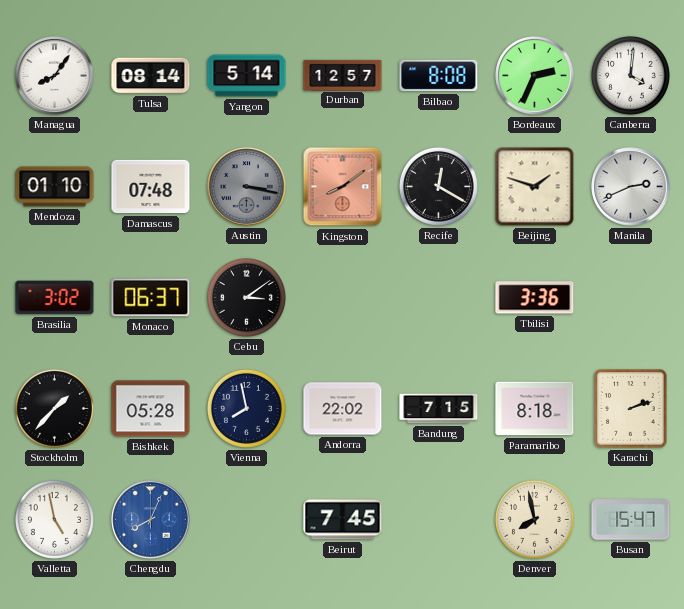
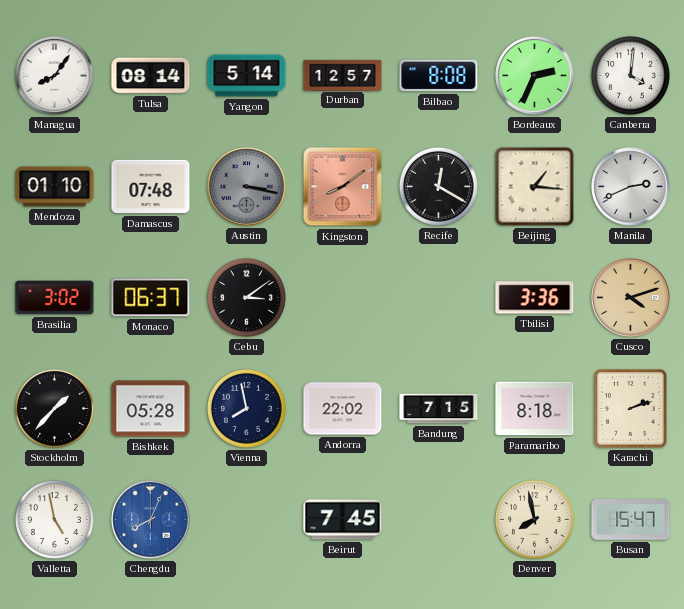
Beijing: 1:48 -> 1:16
Cusco: none -> 4:12
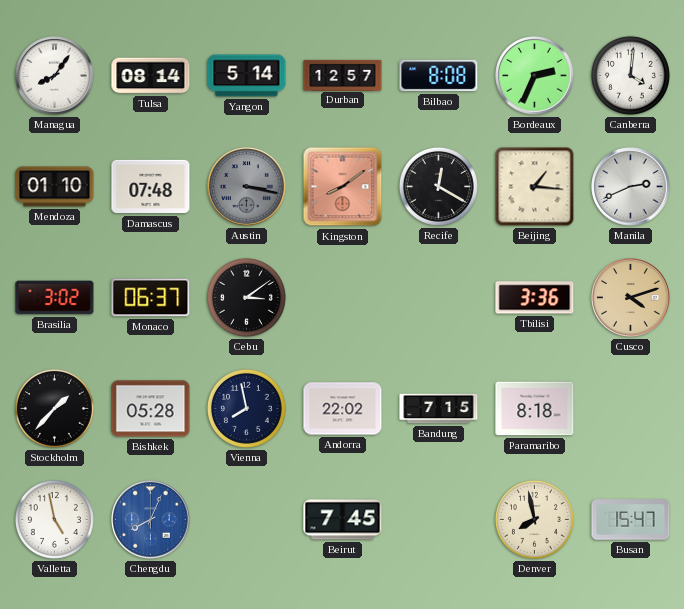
Karachi: 2:12 -> none
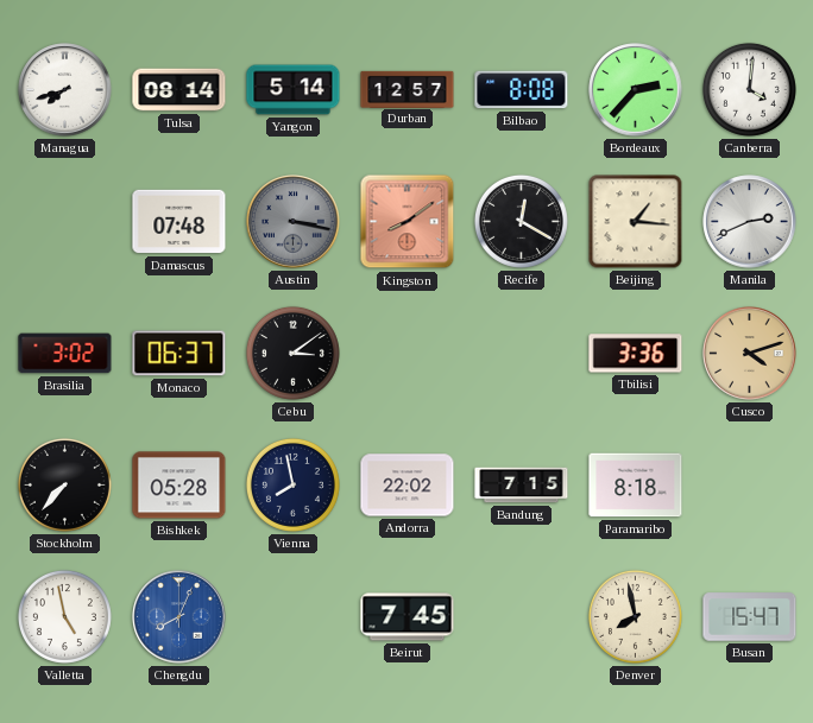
Managua: 8:06 -> 7:42
Bordeaux: 2:34 -> 2:37
Mendoza: 01:10 -> none
Stockholm: 1:37 -> 7:37
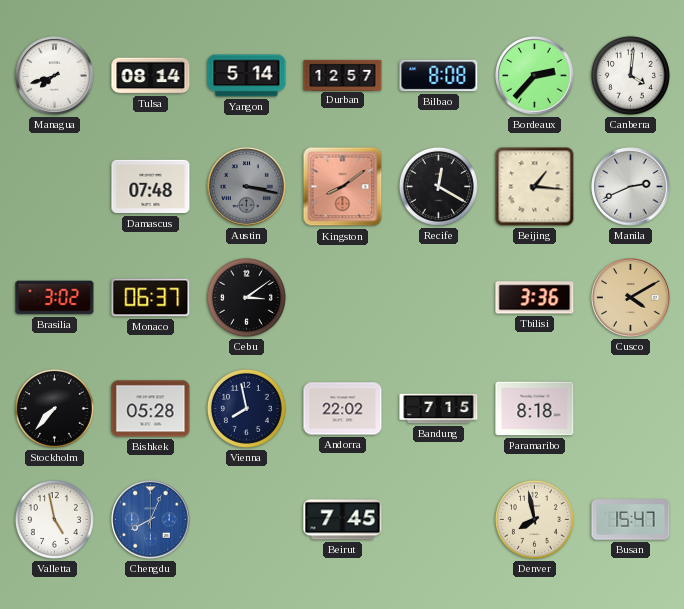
Cusco: 4:12 -> 4:10
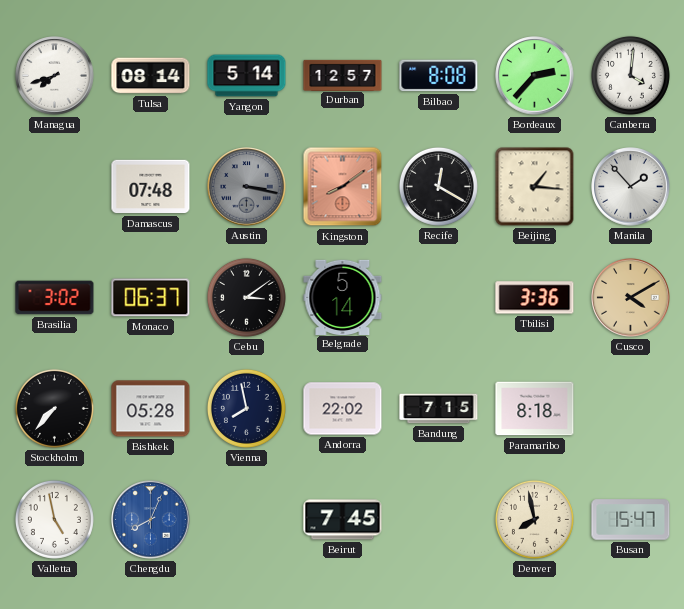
Manila: 2:41 -> 1:53
Belgrade: none -> 5:14
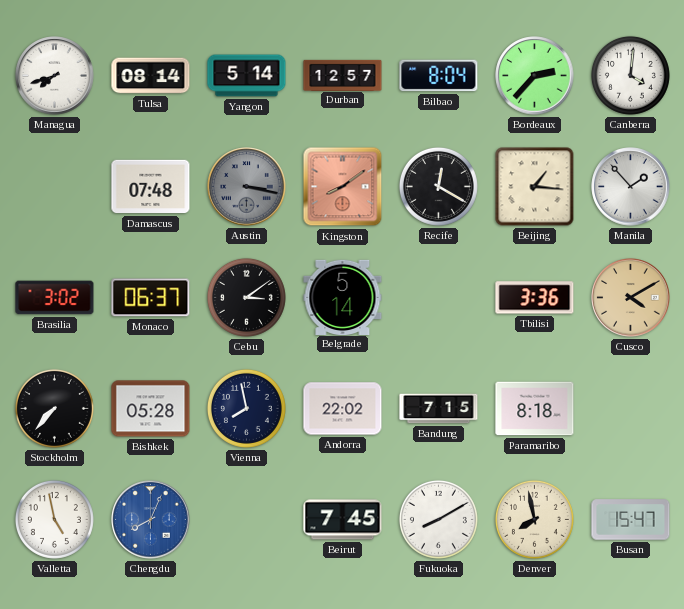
Bilbao: 8:08 -> 8:04
Fukuoka: none -> 8:10
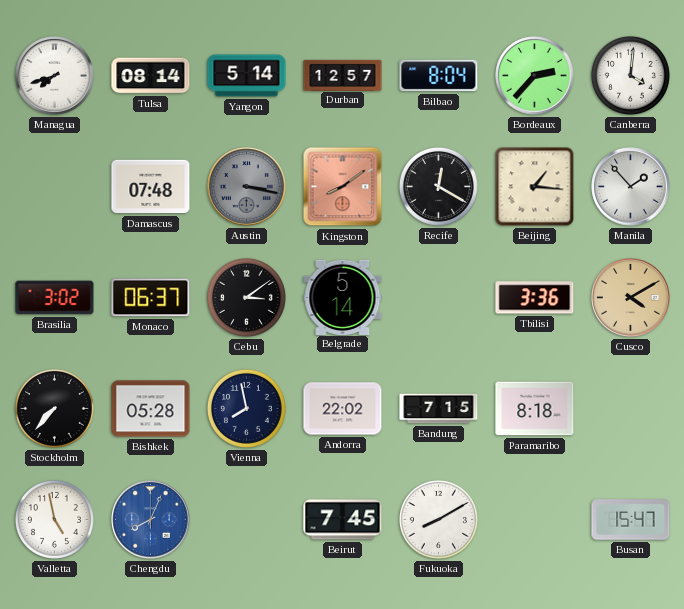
Denver: 7:58 -> none
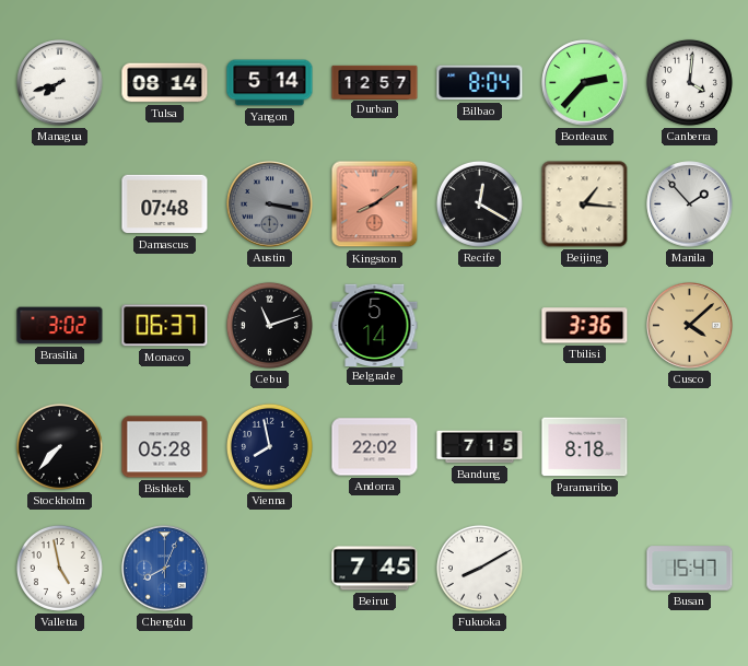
Cebu: 3:09 -> 11:12
Cusco: 4:10 -> 4:08
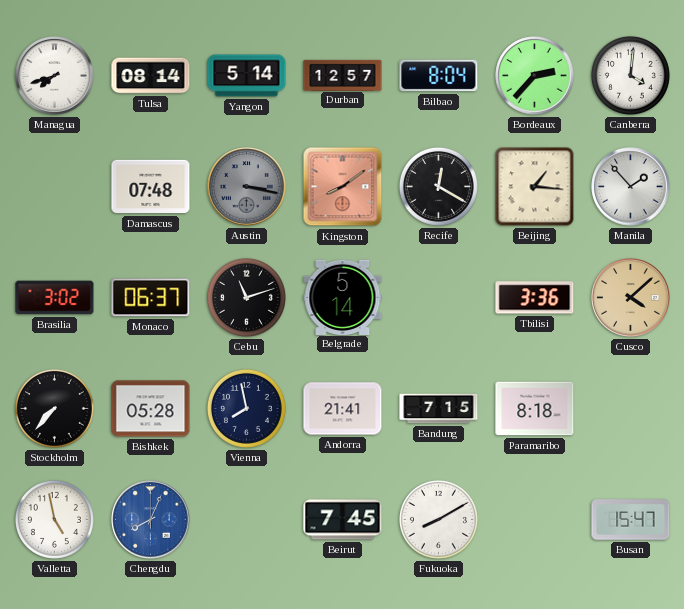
Andorra: 22:02 -> 21:41
